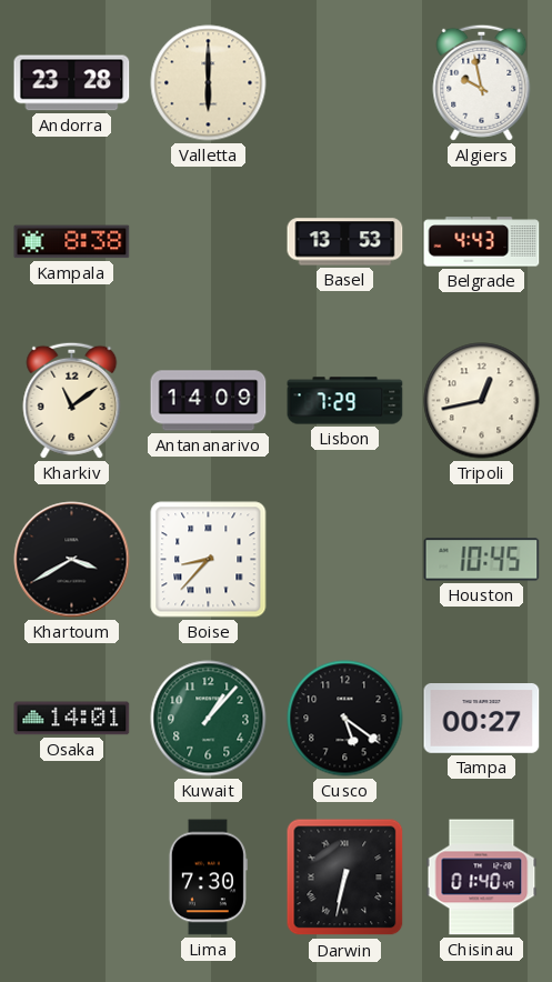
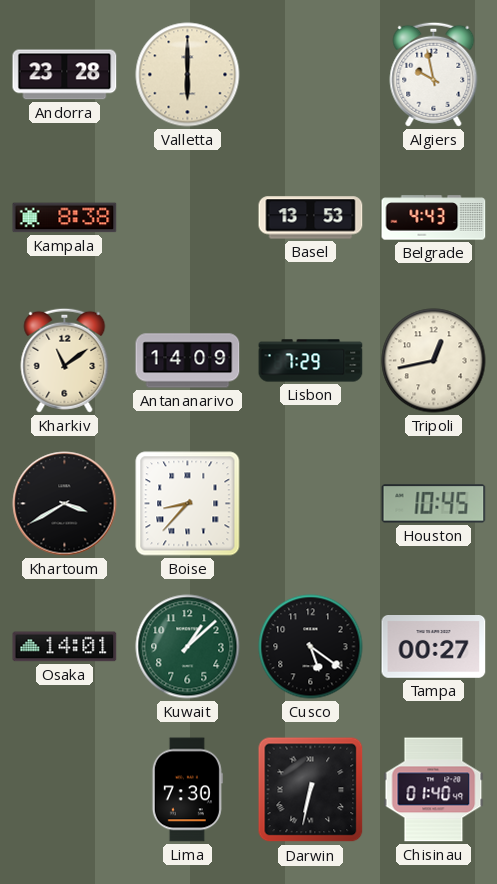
Kuwait: 1:07 -> 1:08
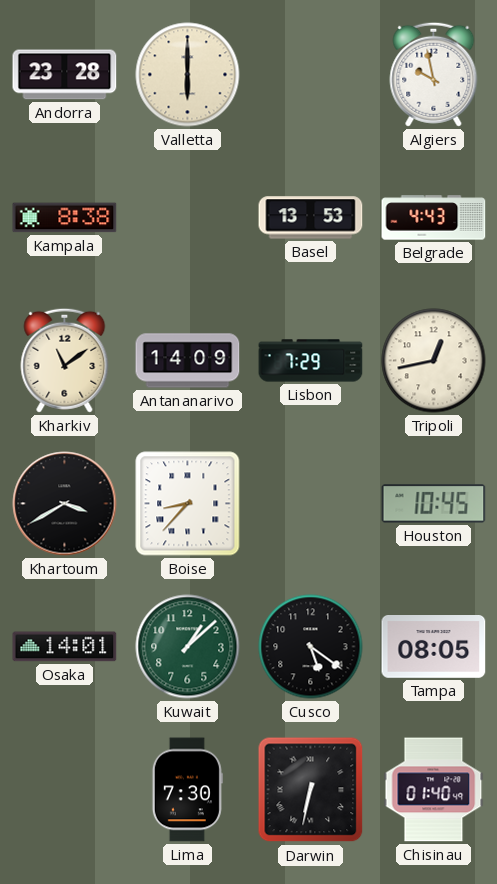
Tampa: 00:27 -> 08:05
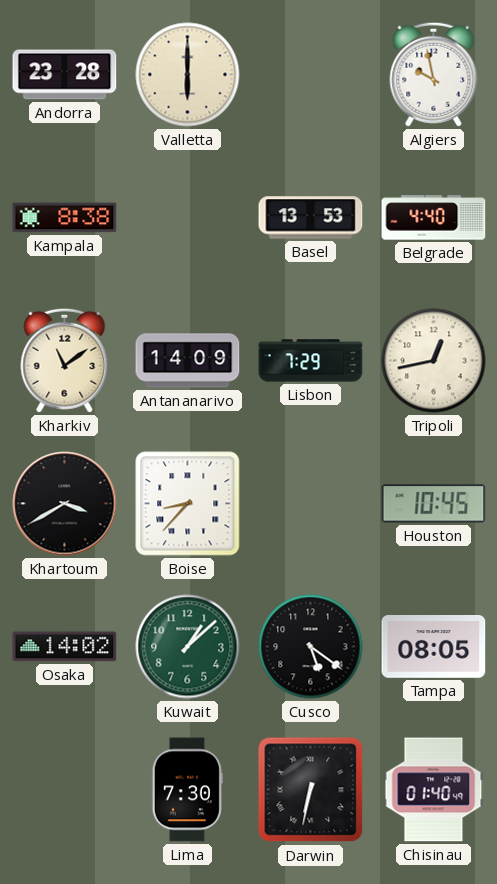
Belgrade: 4:43 -> 4:40
Osaka: 14:01 -> 14:02
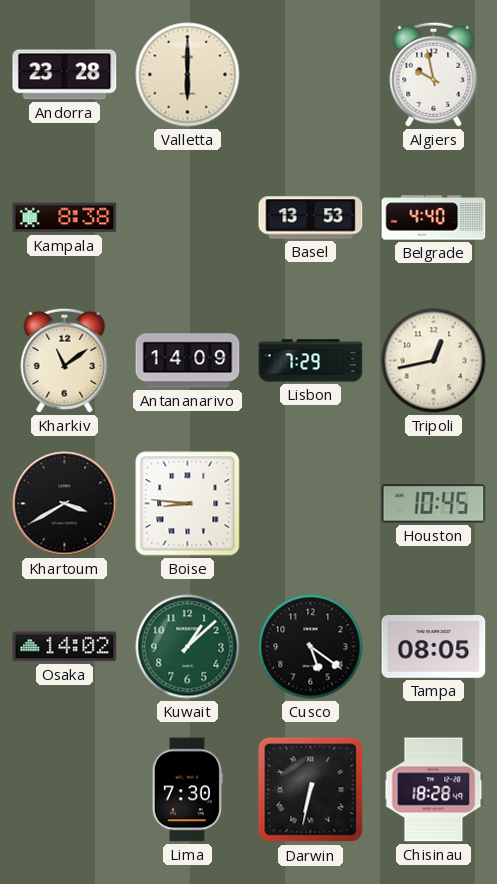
Boise: 8:37 -> 8:46
Chisinau: 01:40 -> 18:28
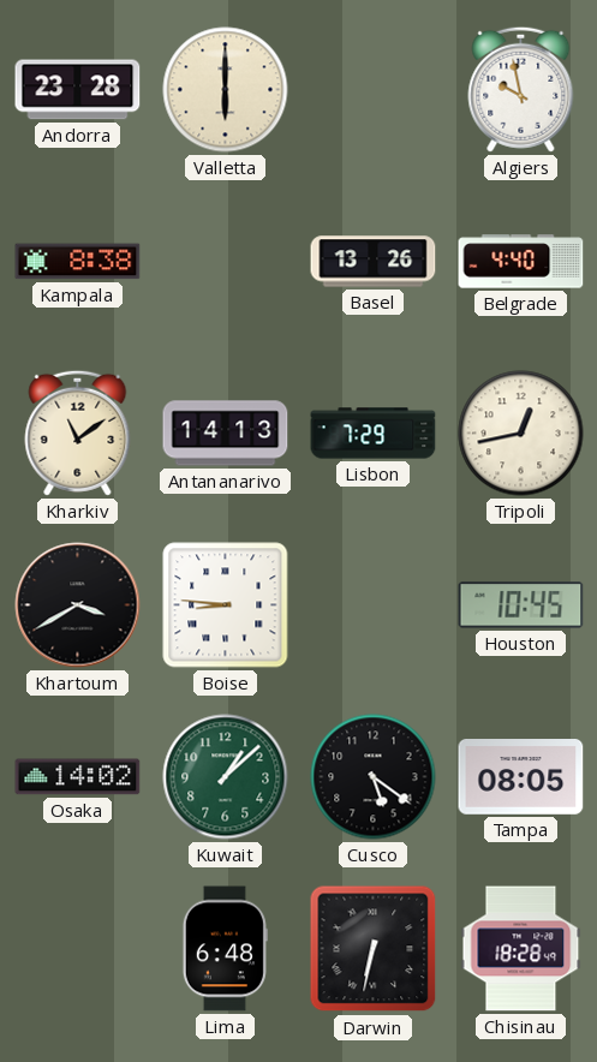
Basel: 13:53 -> 13:26
Antananarivo: 14:09 -> 14:13
Lima: 7:30 -> 6:48
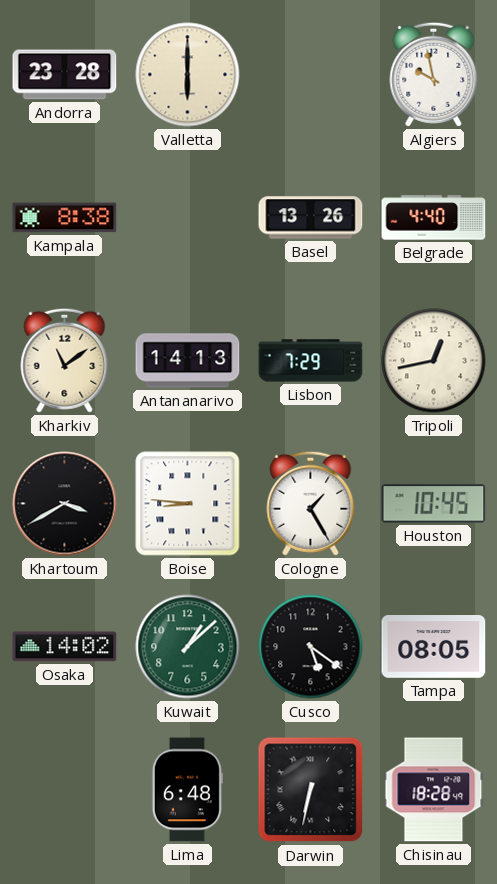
Cologne: none -> 1:25
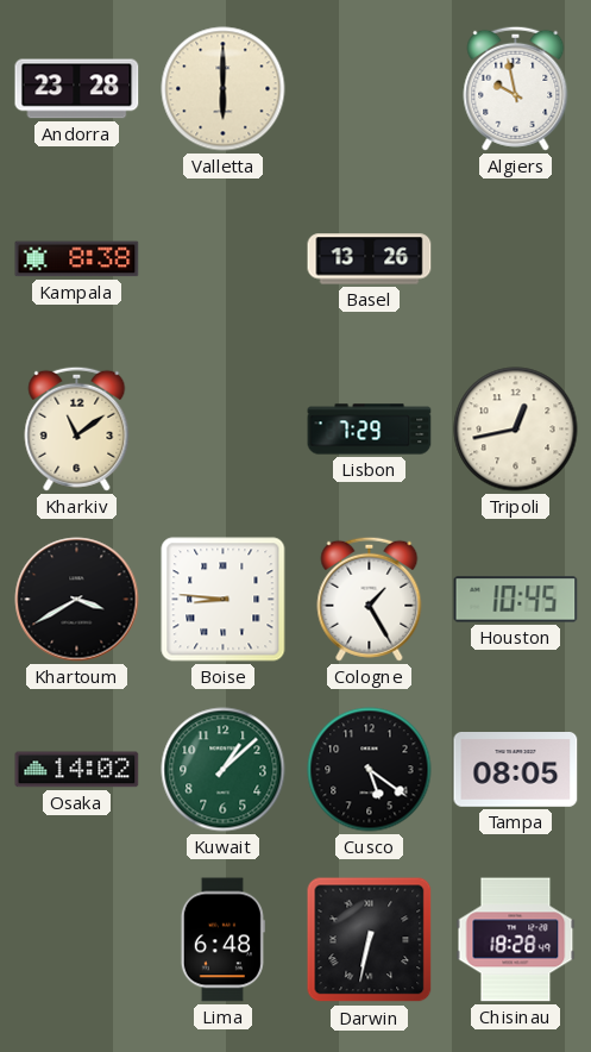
Belgrade: 4:40 -> none
Antananarivo: 14:13 -> none
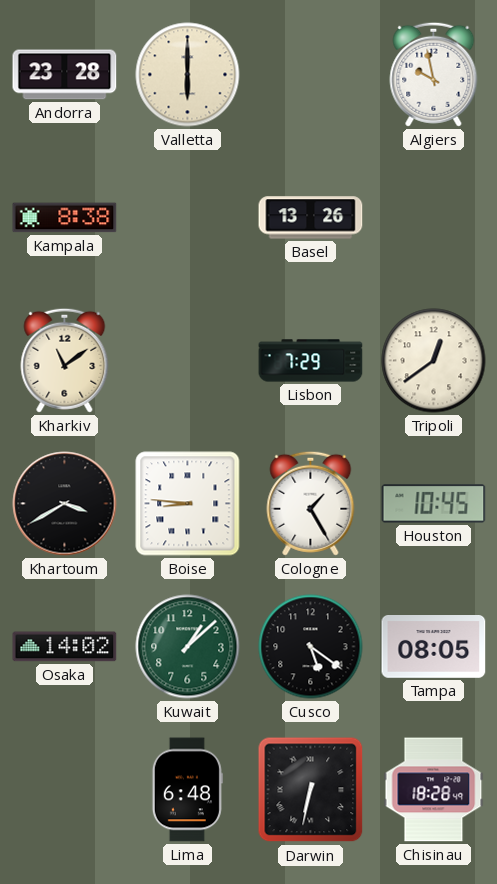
Tripoli: 12:43 -> 12:39
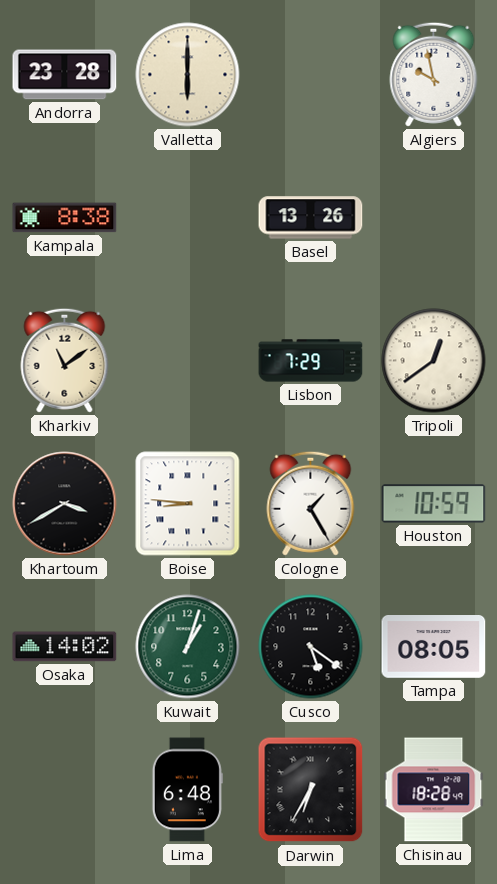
Houston: 10:45 -> 10:59
Kuwait: 1:08 -> 1:03
Darwin: 6:32 -> 6:35
